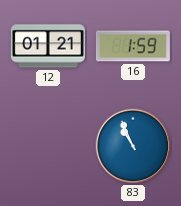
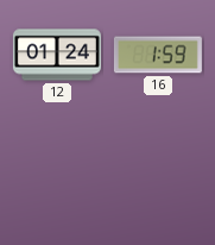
12: 01:21 -> 01:24
83: 10:56 -> none
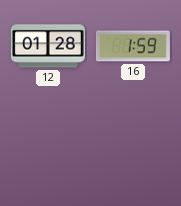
12: 01:24 -> 01:28
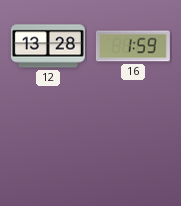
12: 01:28 -> 13:28
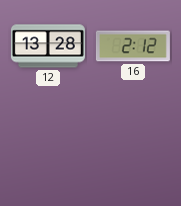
16: 1:59 -> 2:12
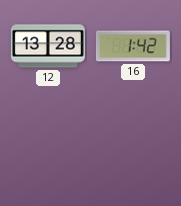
16: 2:12 -> 1:42
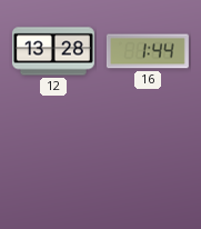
16: 1:42 -> 1:44
